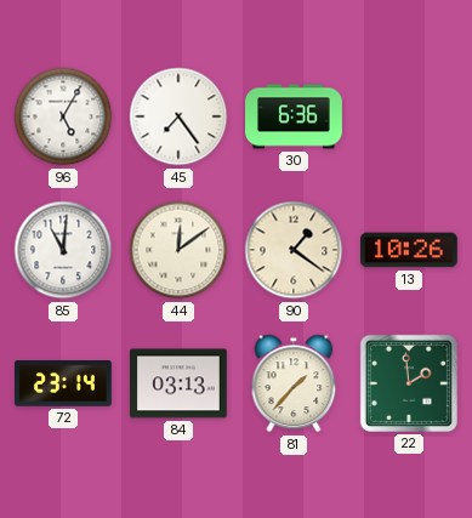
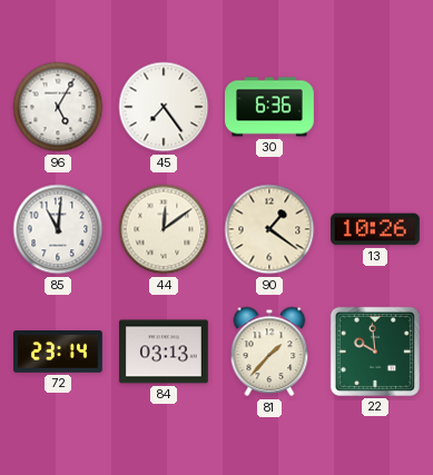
22: 1:59 -> 9:59
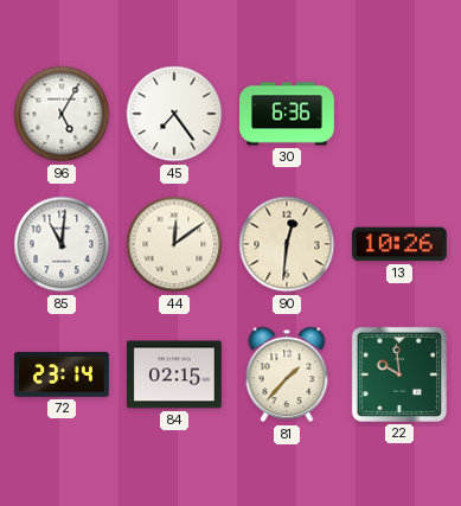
90: 1:21 -> 12:31
84: 03:13 -> 02:15
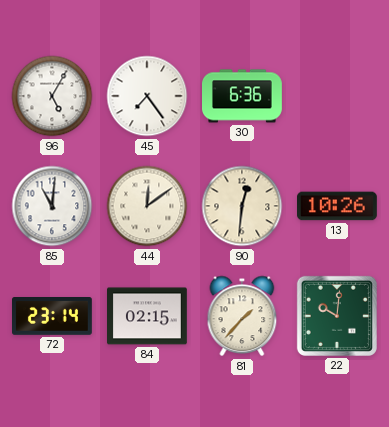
22: 9:59 -> 10:01
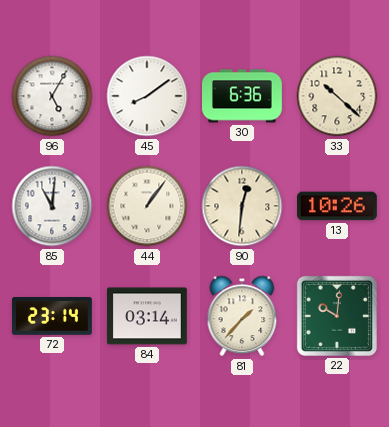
45: 7:24 -> 8:09
33: none -> 10:22
44: 12:09 -> 1:06
84: 02:15 -> 03:14
